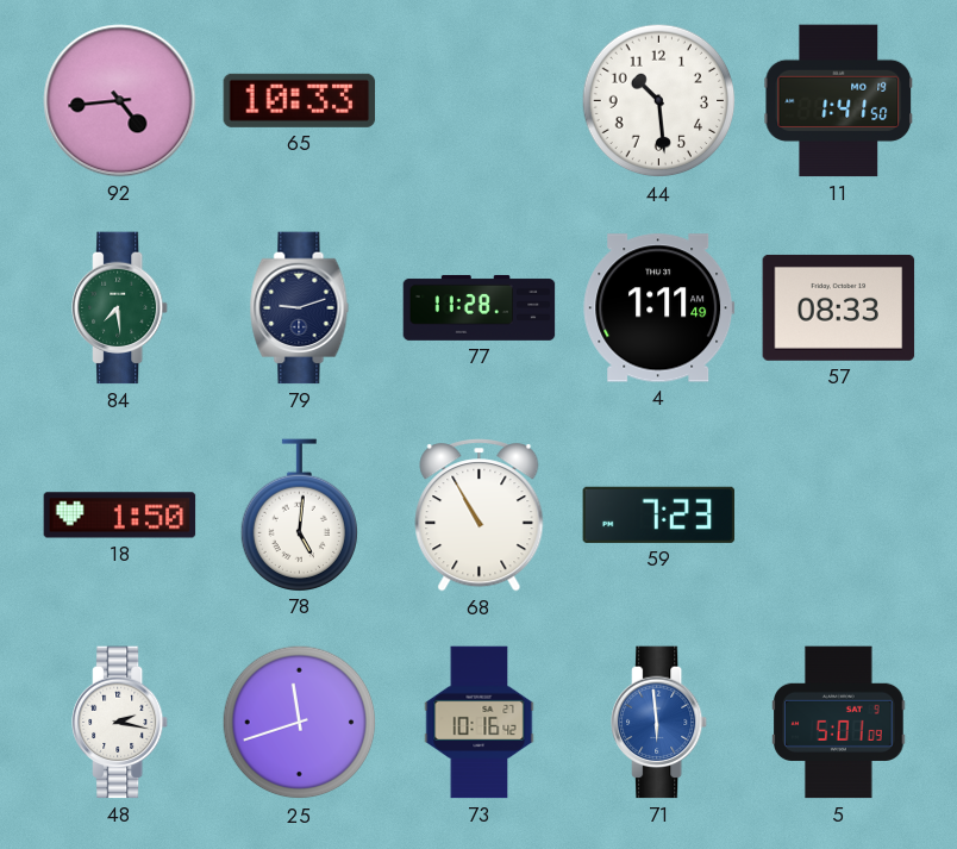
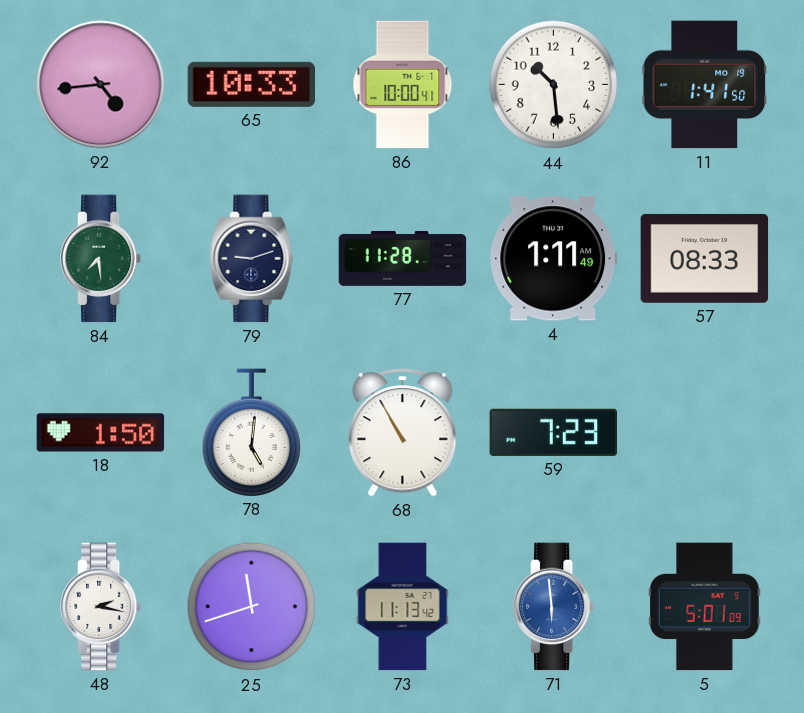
86: none -> 10:00
73: 10:16 -> 11:13
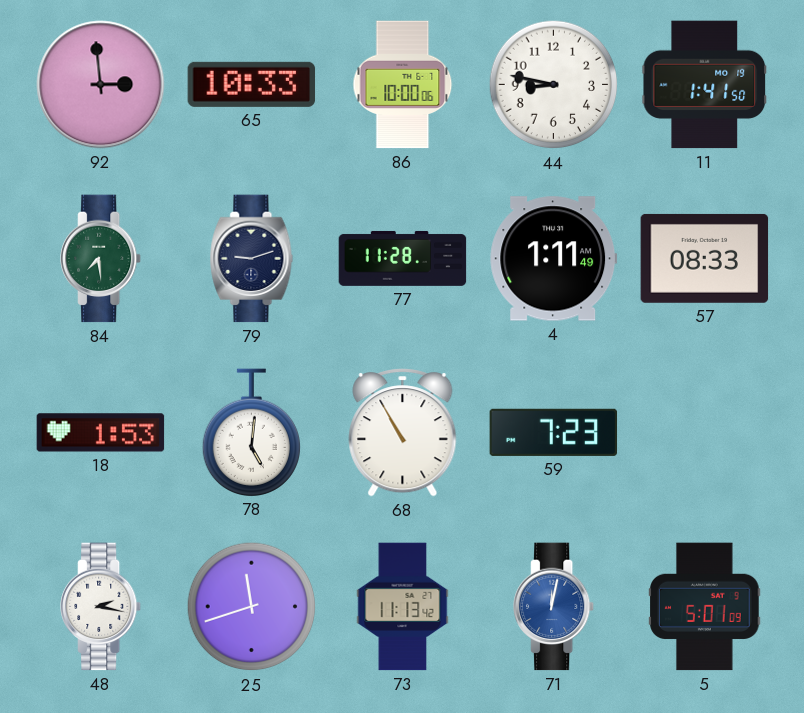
92: 4:44 -> 2:59
86: 10:00:41 -> 10:00:06
44: 10:29 -> 8:47
18: 1:50 -> 1:53
71: 5:59 -> 12:02
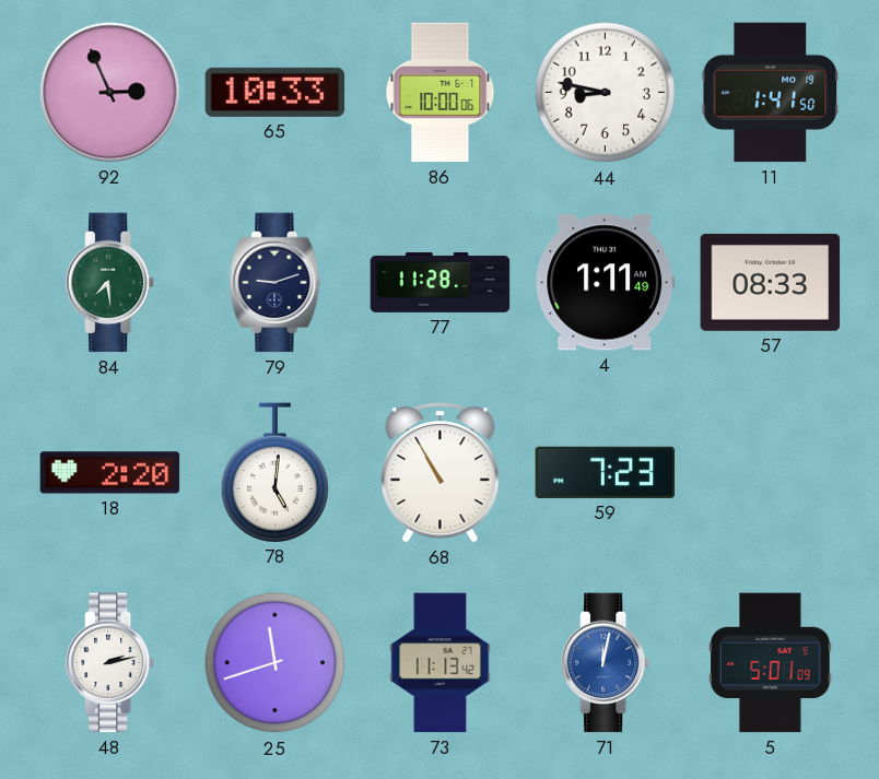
92: 2:59 -> 2:56
18: 1:53 -> 2:20
48: 2:17 -> 2:13
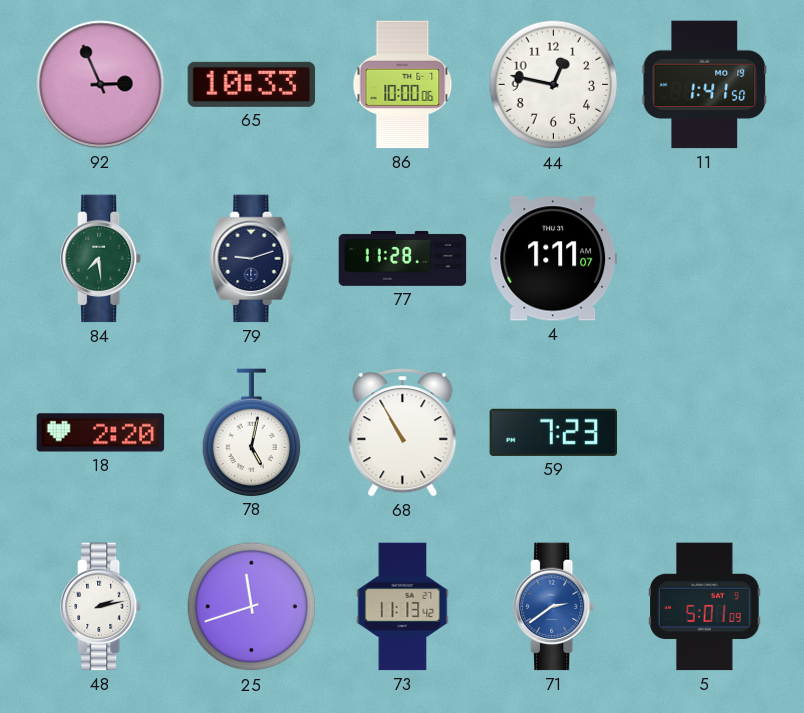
44: 8:47 -> 12:47
4: 1:11:49 -> 1:11:07
57: 08:33 -> none
78: 5:01 -> 5:02
71: 12:02 -> 2:39
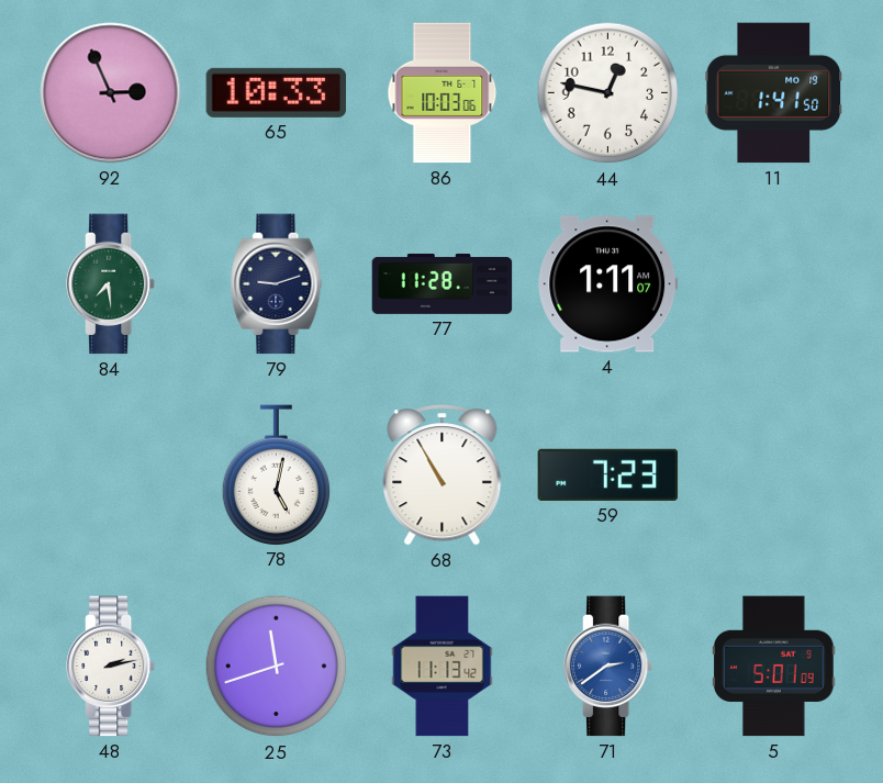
86: 10:00 -> 10:03
18: 2:20 -> none
